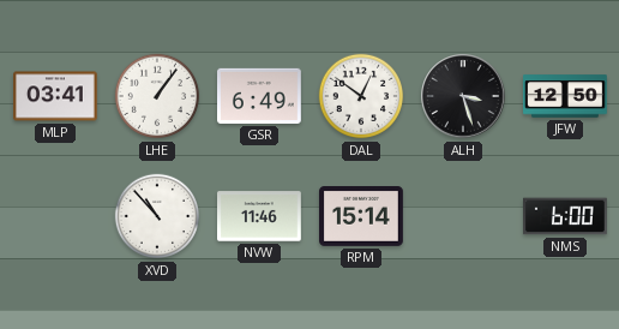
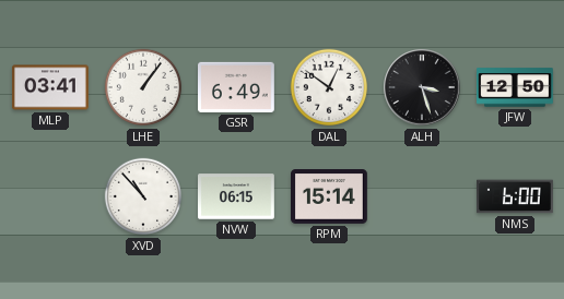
NVW: 11:46 -> 06:15
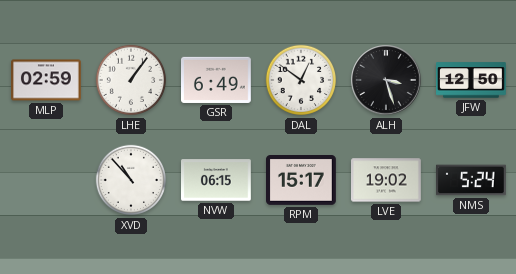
MLP: 03:41 -> 02:59
RPM: 15:14 -> 15:17
LVE: none -> 19:02
NMS: 6:00 -> 5:24
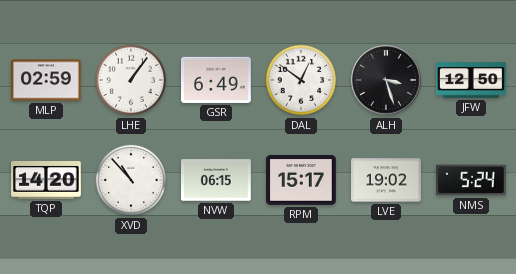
TQP: none -> 14:20
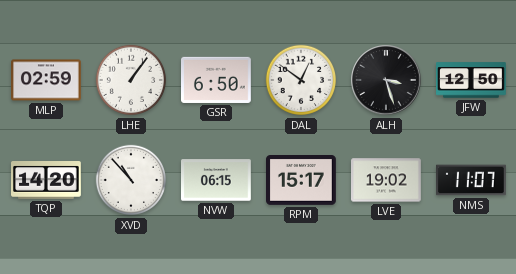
GSR: 6:49 -> 6:50
NMS: 5:24 -> 11:07
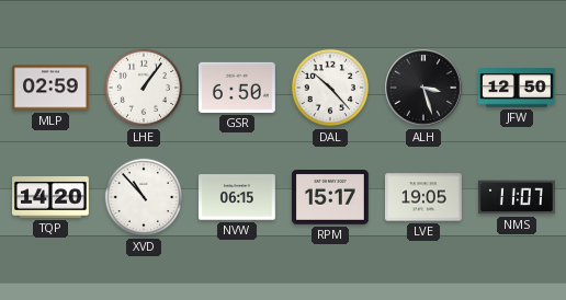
DAL: 12:51 -> 10:23
LVE: 19:02 -> 19:05
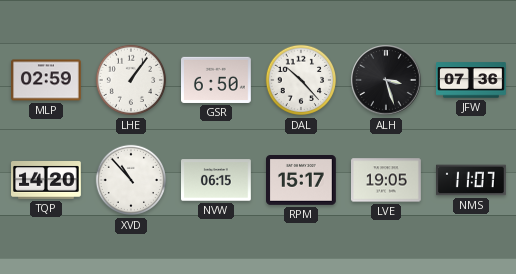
JFW: 12:50 -> 07:36
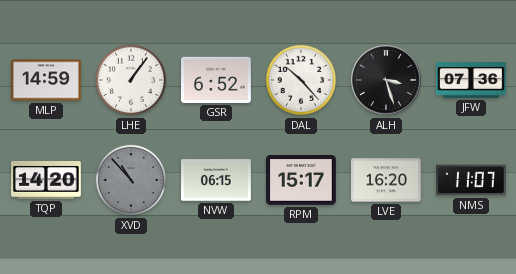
MLP: 02:59 -> 14:59
GSR: 6:50 -> 6:52
XVD dial: white -> grey
LVE: 19:05 -> 16:20
